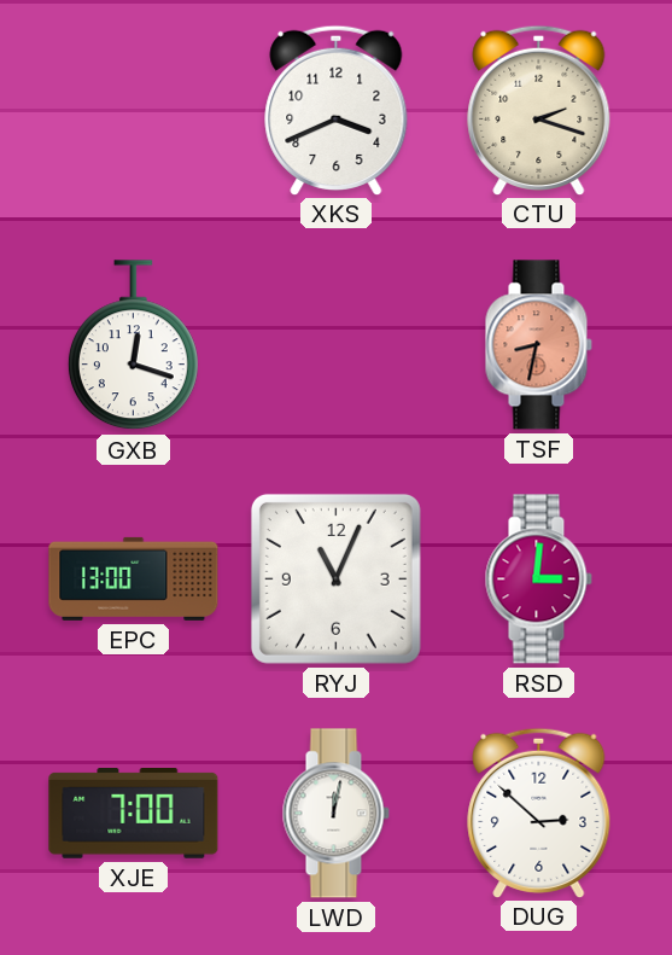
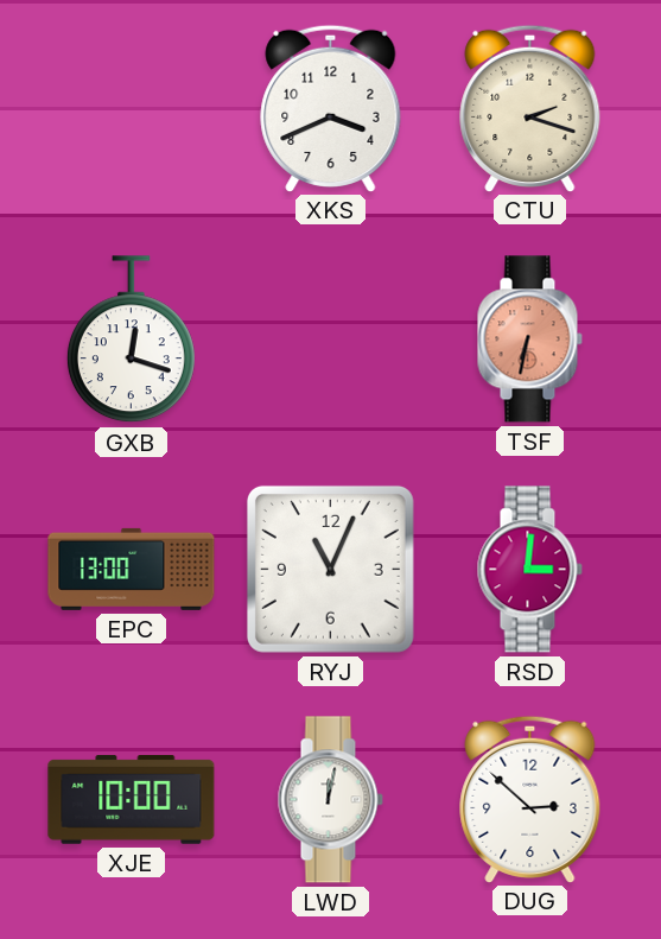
TSF: 8:32 -> 6:32
XJE: 7:00 -> 10:00
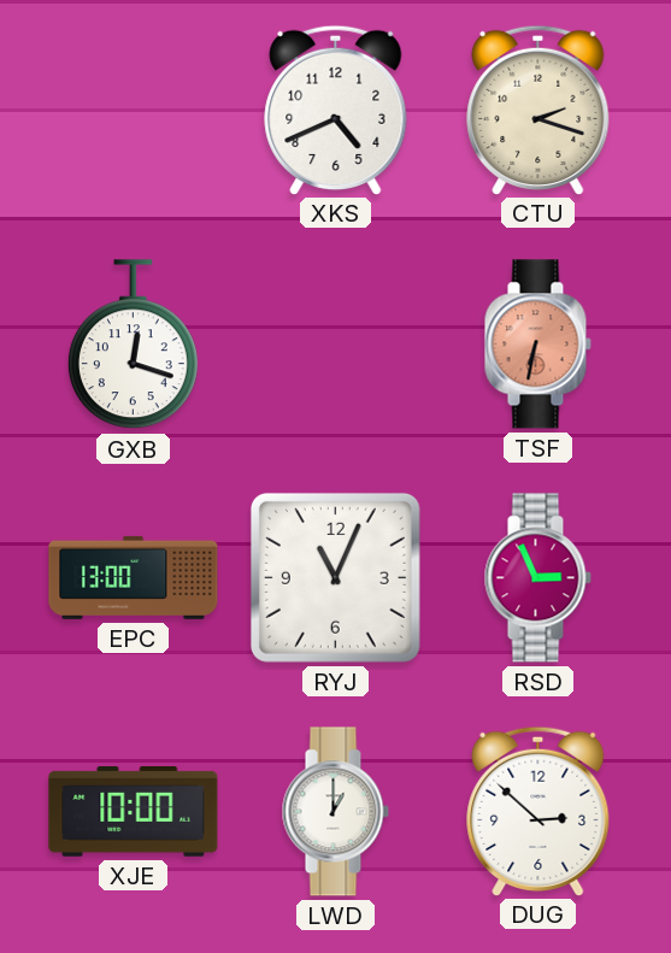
XKS: 3:41 -> 4:41
RSD: 3:01 -> 2:56
LWD: 12:02 -> 1:00
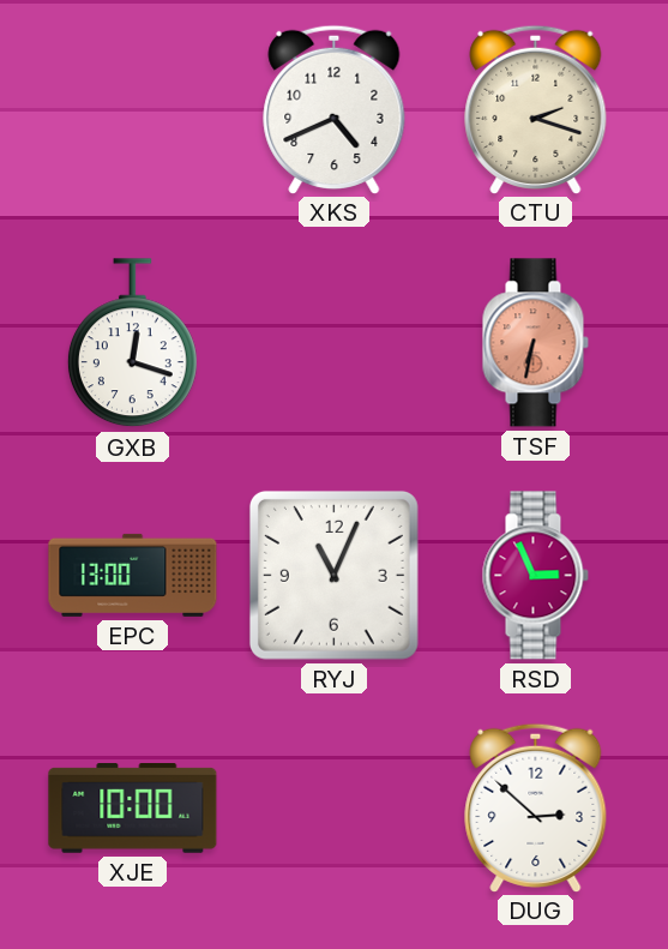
LWD: 1:00 -> none
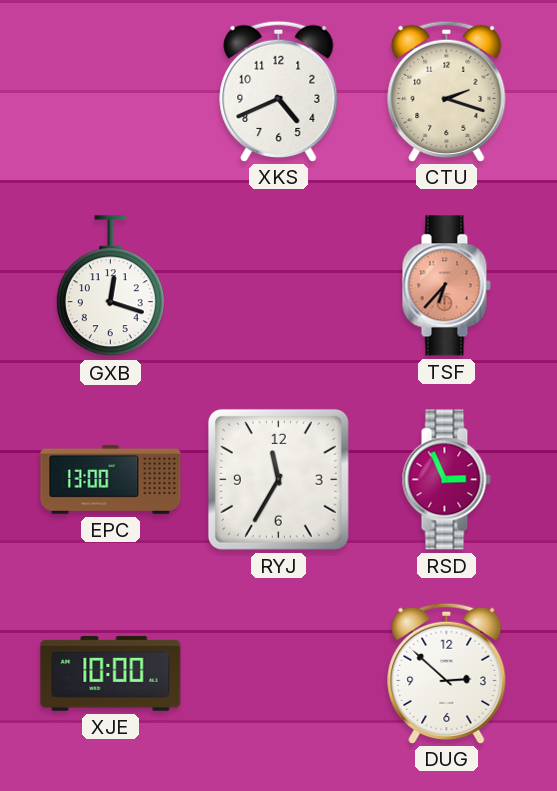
TSF: 6:32 -> 6:37
RYJ: 11:04 -> 11:35
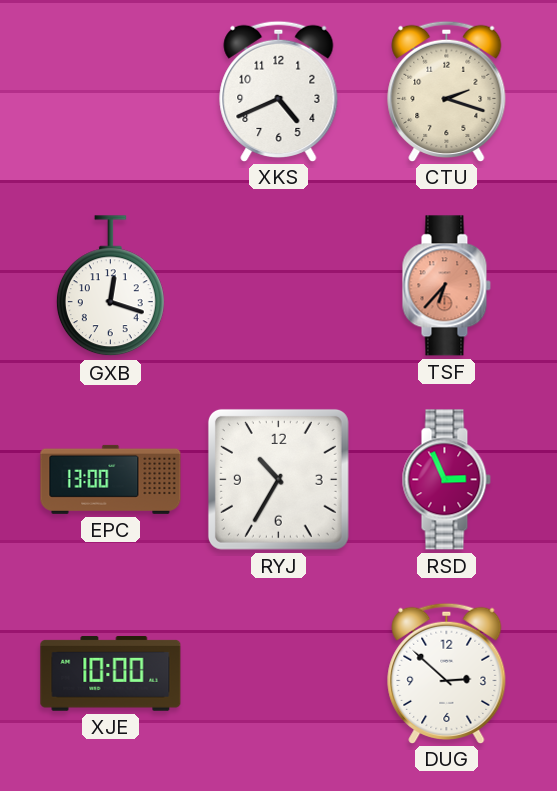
RYJ: 11:35 -> 10:35
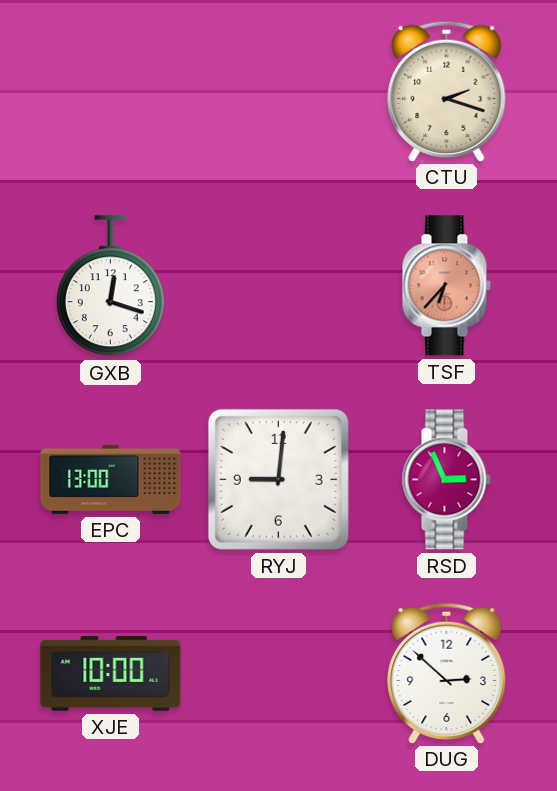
XKS: 4:41 -> none
RYJ: 10:35 -> 9:01
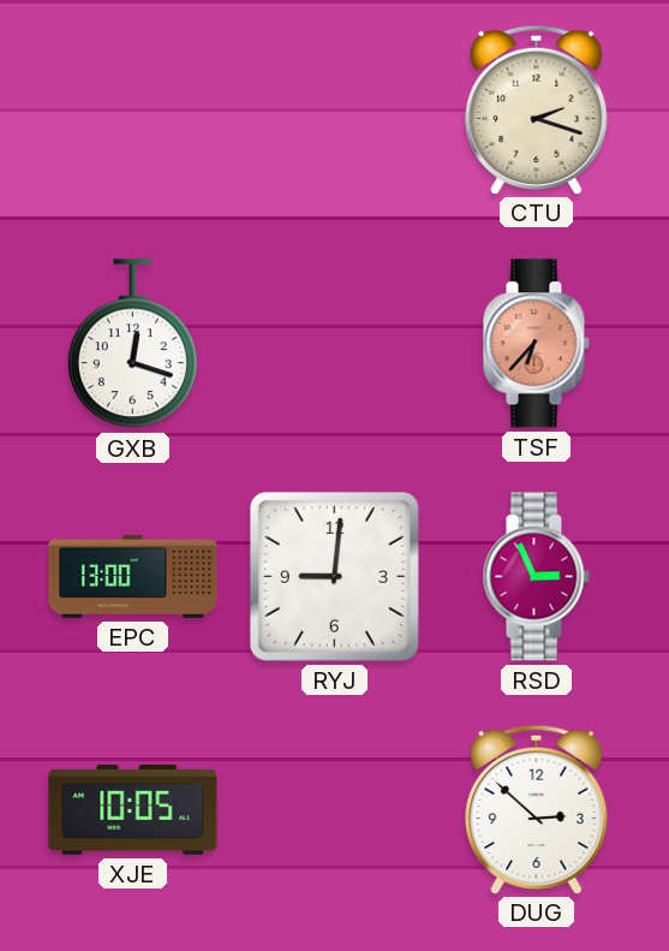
XJE: 10:00 -> 10:05
